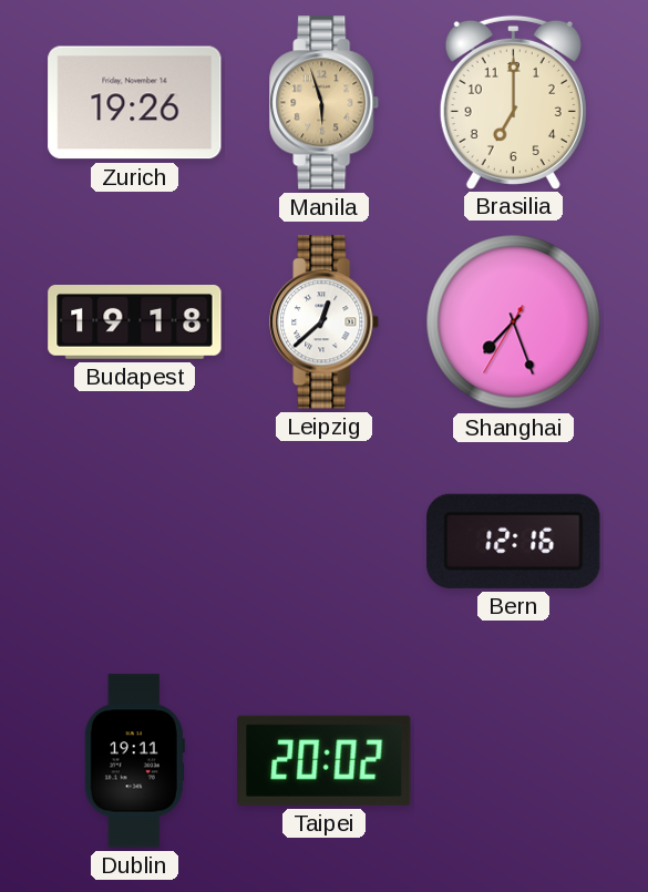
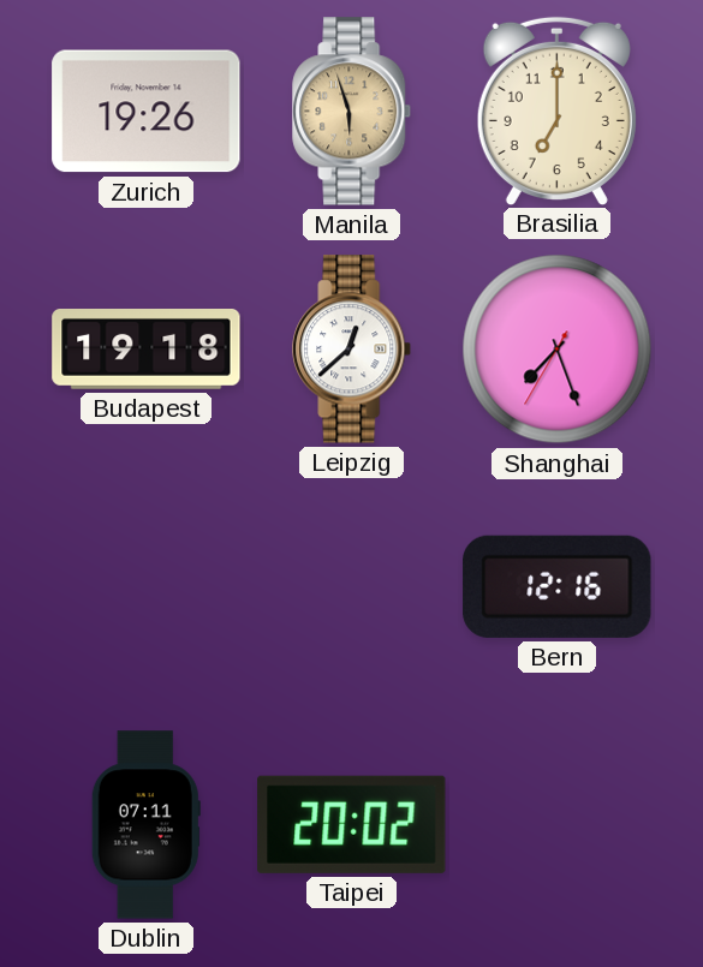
Dublin: 19:11 -> 07:11
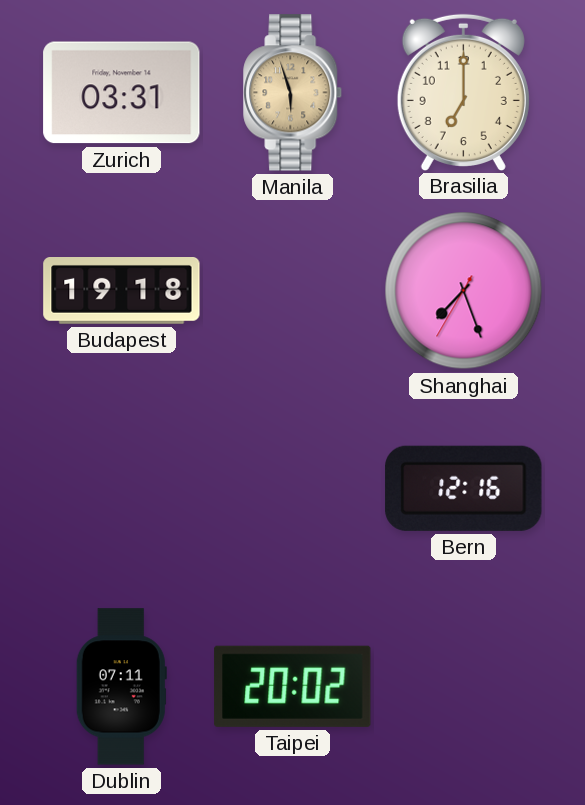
Zurich: 19:26 -> 03:31
Leipzig: 12:38 -> none
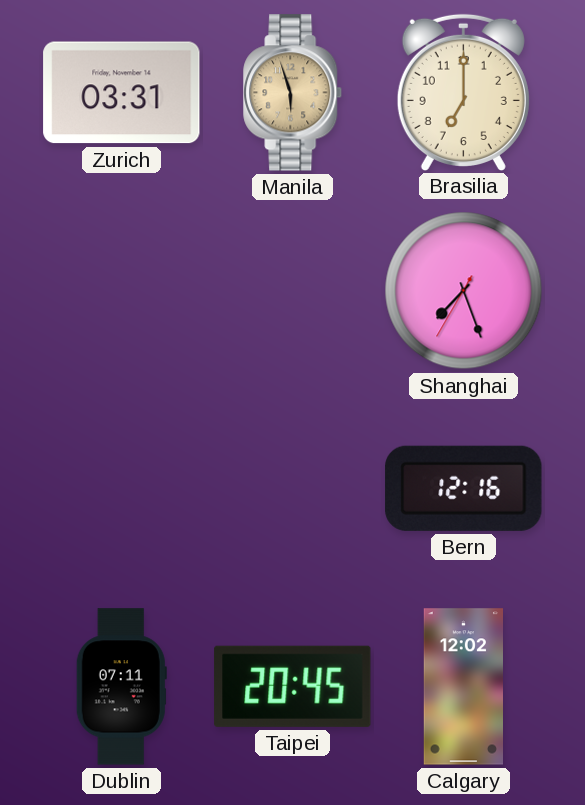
Budapest: 19:18 -> none
Taipei: 20:02 -> 20:45
Calgary: none -> 12:02
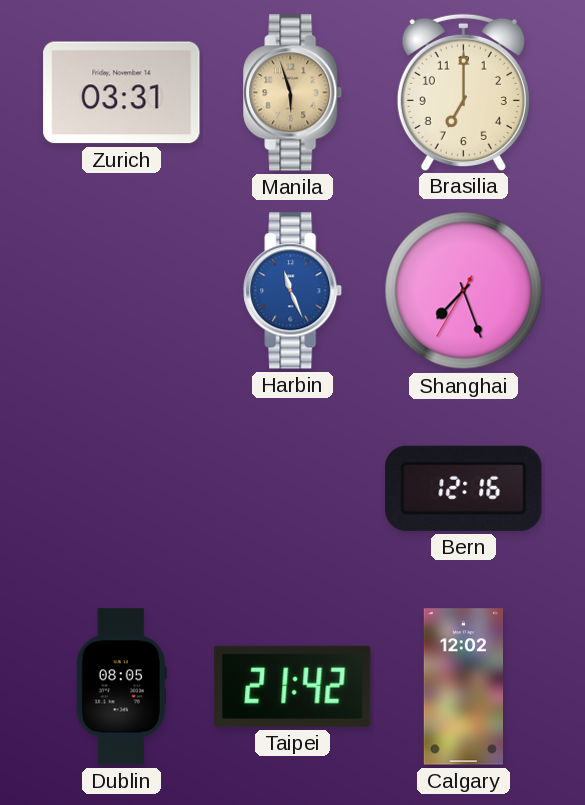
Harbin: none -> 11:26
Dublin: 07:11 -> 08:05
Taipei: 20:45 -> 21:42
